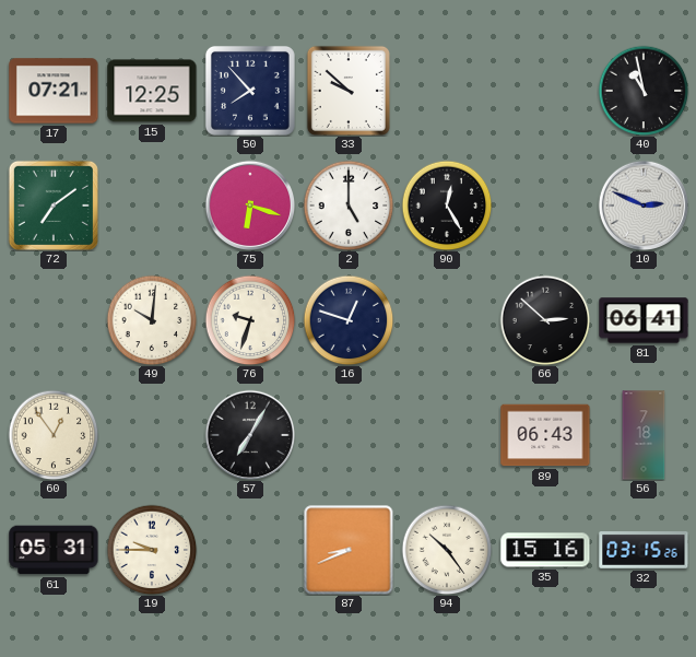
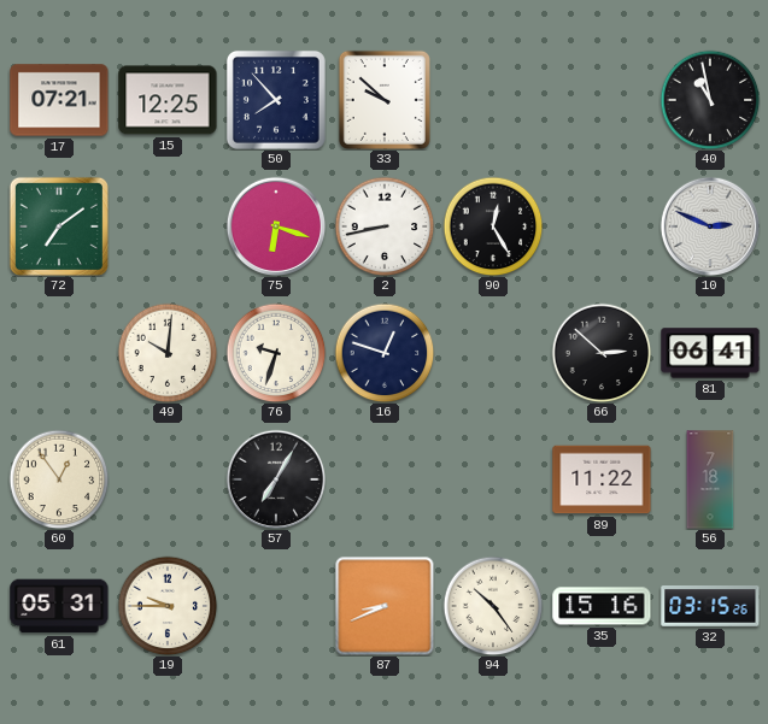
2: 5:00 -> 8:43
89: 06:43 -> 11:22
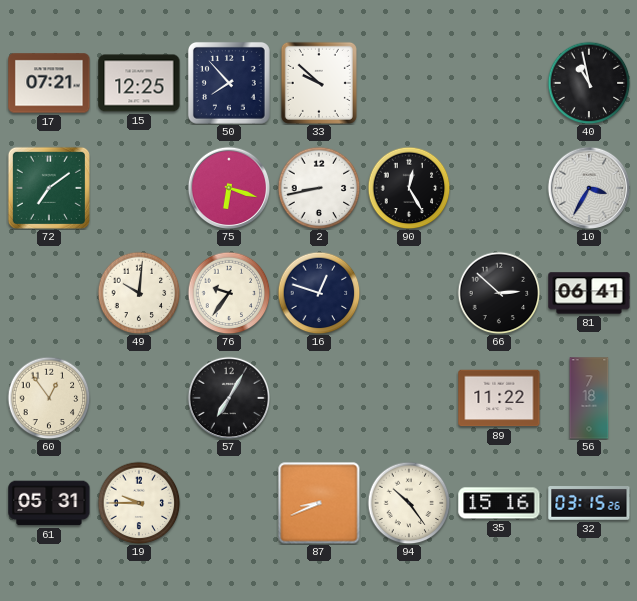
10: 2:49 -> 3:35
76: 9:33 -> 9:36
